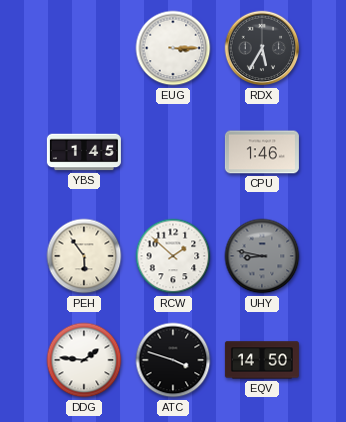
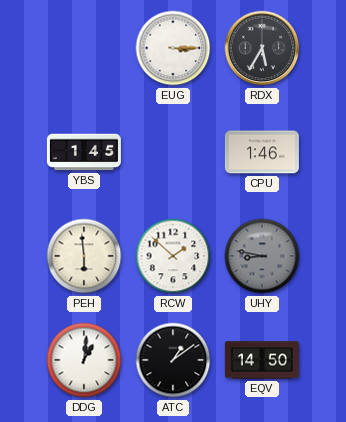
PEH: 5:54 -> 5:59
DDG: 1:46 -> 1:01
ATC: 3:48 -> 1:09
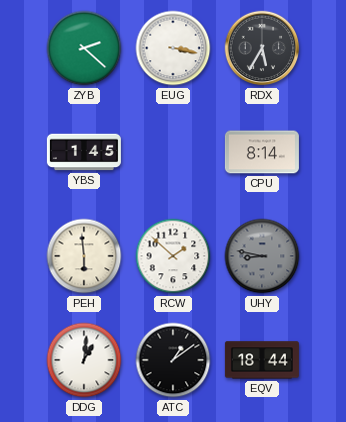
ZYB: none -> 2:22
EUG: 3:15 -> 3:17
CPU: 1:46 -> 8:14
EQV: 14:50 -> 18:44
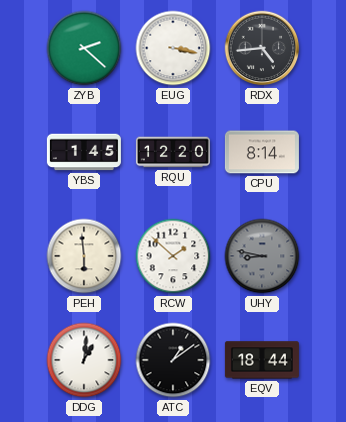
RDX: 5:35 -> 4:44
RQU: none -> 12:20
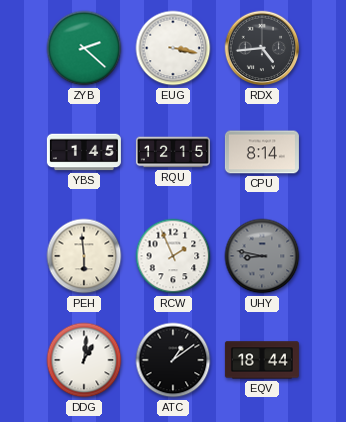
RQU: 12:20 -> 12:15
RCW: 1:52 -> 1:56
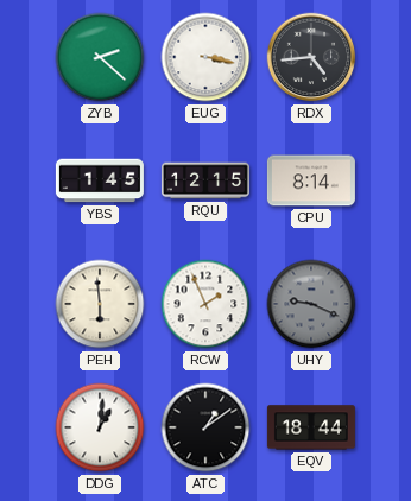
UHY: 8:47 -> 9:19
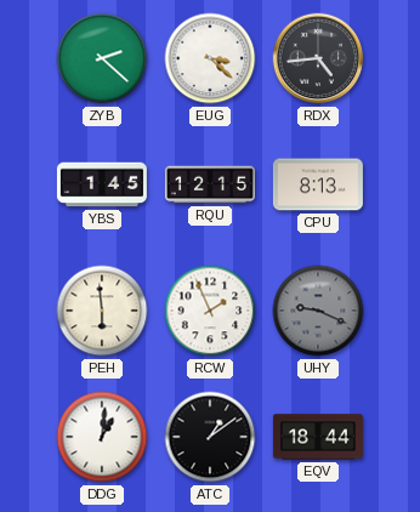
EUG: 3:17 -> 3:22
CPU: 8:14 -> 8:13
